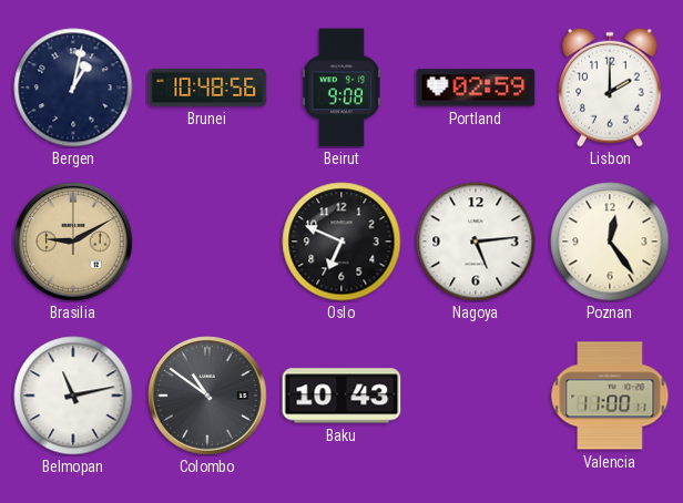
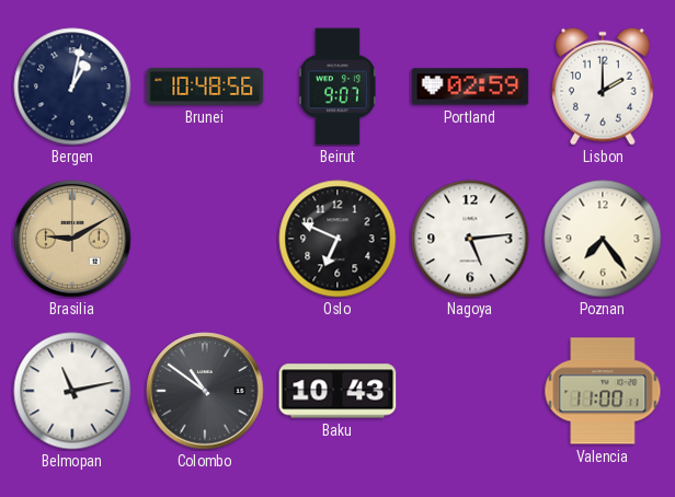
Beirut: 9:08 -> 9:07
Poznan: 12:24 -> 7:24
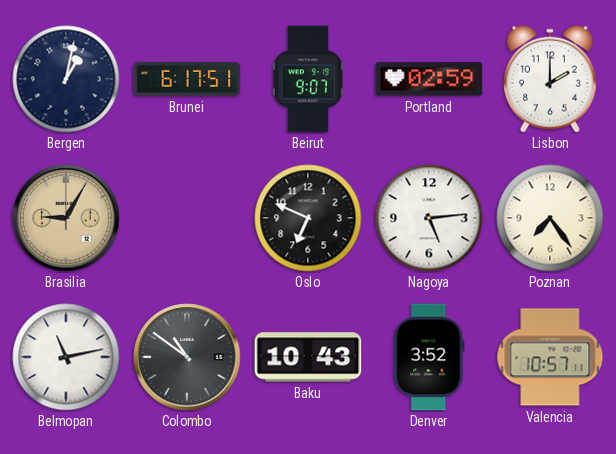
Brunei: 10:48 -> 6:17
Brasilia: 9:10 -> 9:05
Denver: none -> 3:52
Valencia: 11:00 -> 10:57
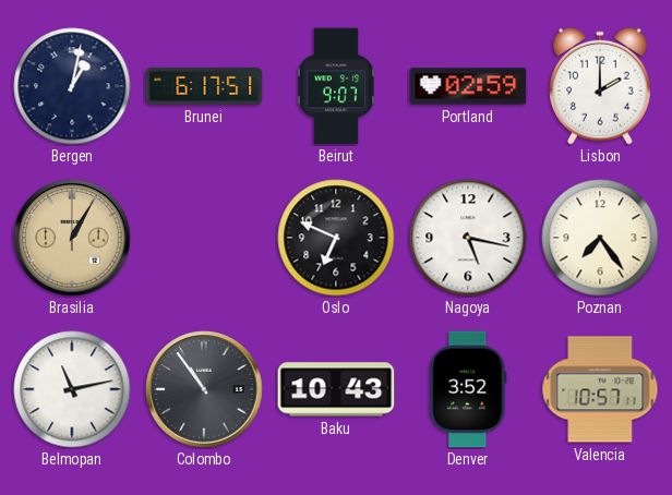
Brasilia: 9:05 -> 1:05
Nagoya: 5:14 -> 5:17
Colombo: 10:51 -> 10:54
